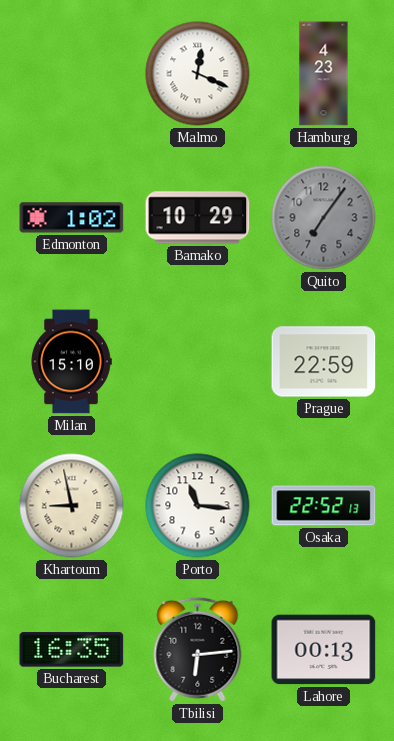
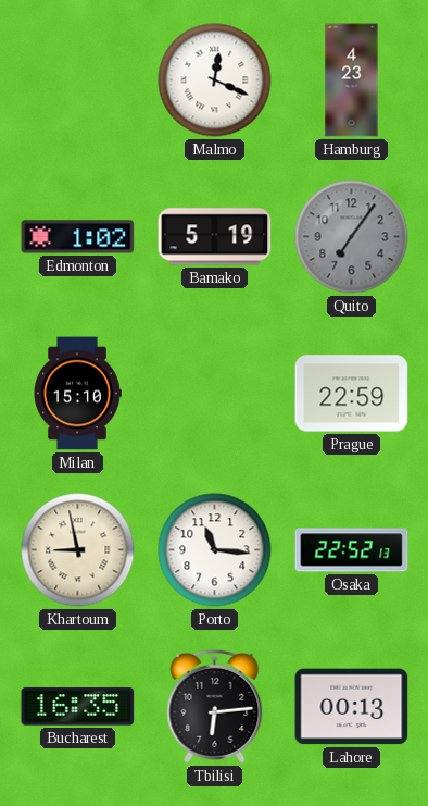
Bamako: 10:29 -> 5:19
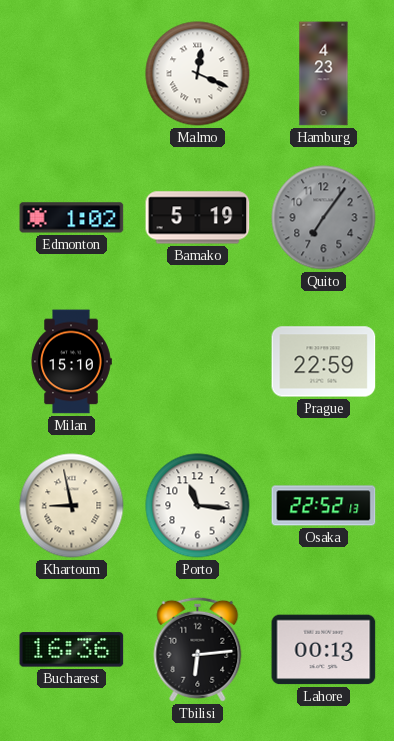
Bucharest: 16:35 -> 16:36
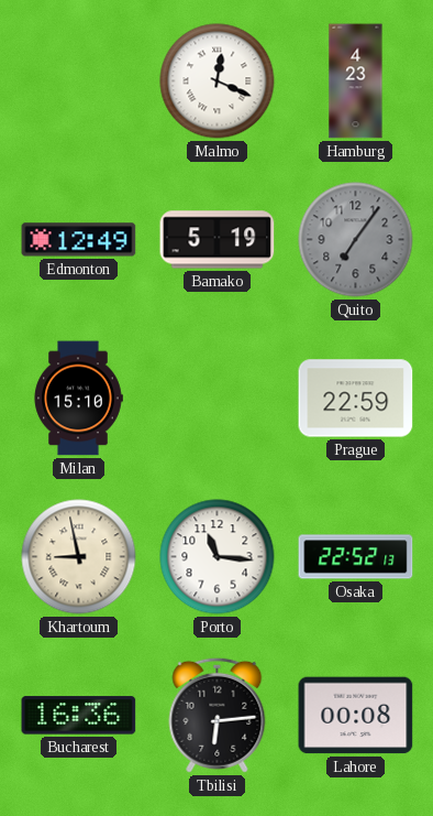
Edmonton: 1:02 -> 12:49
Lahore: 00:13 -> 00:08
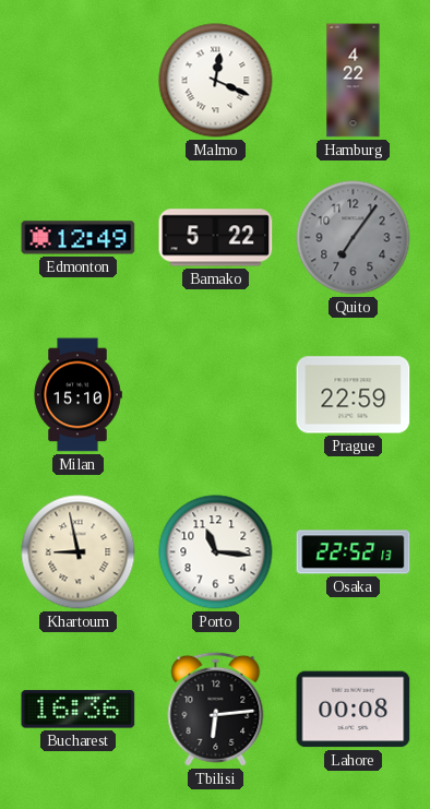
Hamburg: 4:23 -> 4:22
Bamako: 5:19 -> 5:22
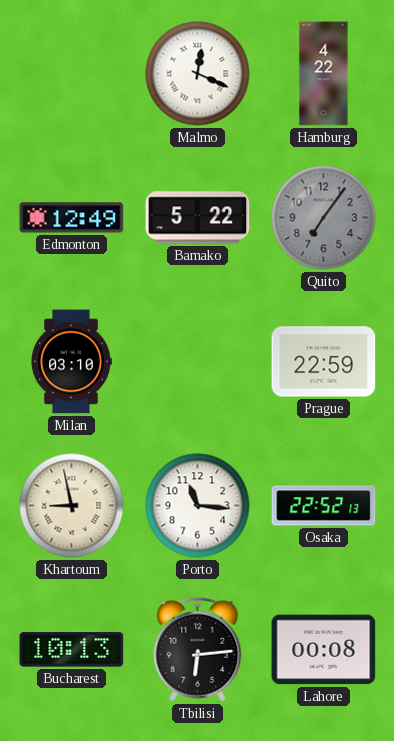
Milan: 15:10 -> 03:10
Bucharest: 16:36 -> 10:13
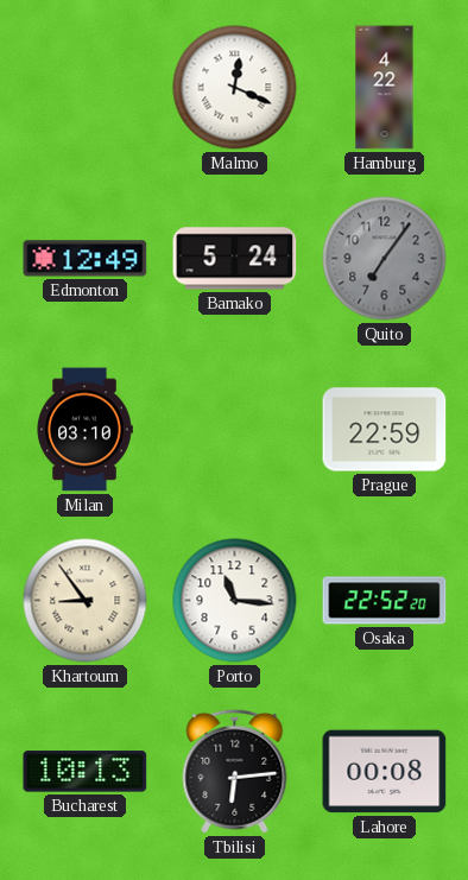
Bamako: 5:22 -> 5:24
Khartoum: 8:58 -> 8:54
Osaka: 22:52:13 -> 22:52:20
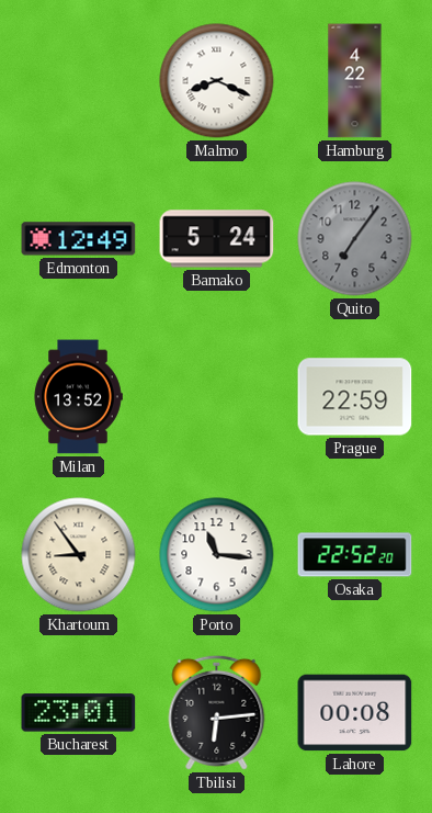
Malmo: 12:19 -> 8:19
Milan: 03:10 -> 13:52
Bucharest: 10:13 -> 23:01
